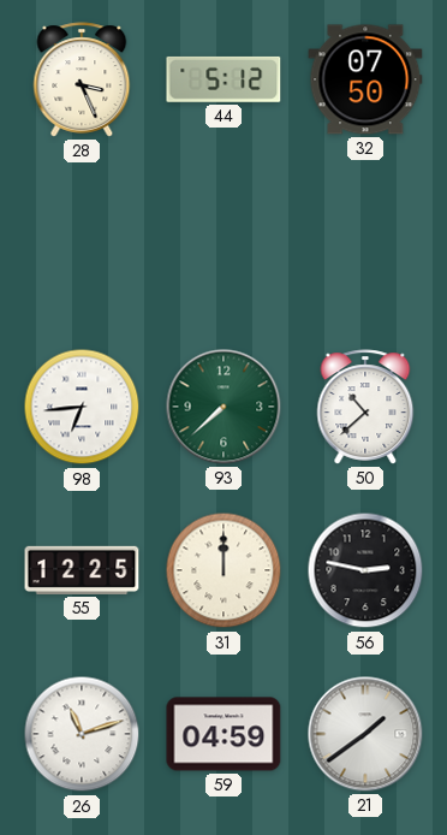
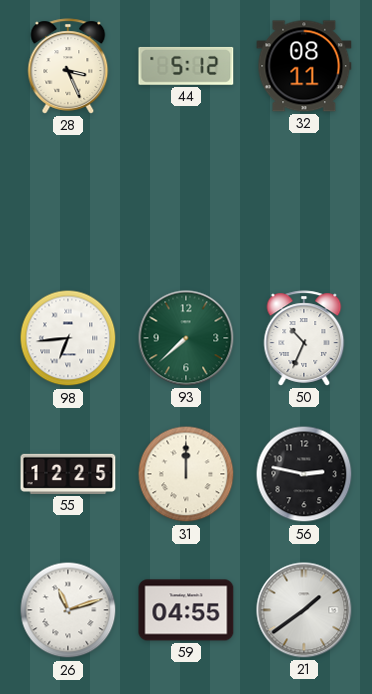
32: 07:50 -> 08:11
50: 10:38 -> 10:34
59: 04:59 -> 04:55
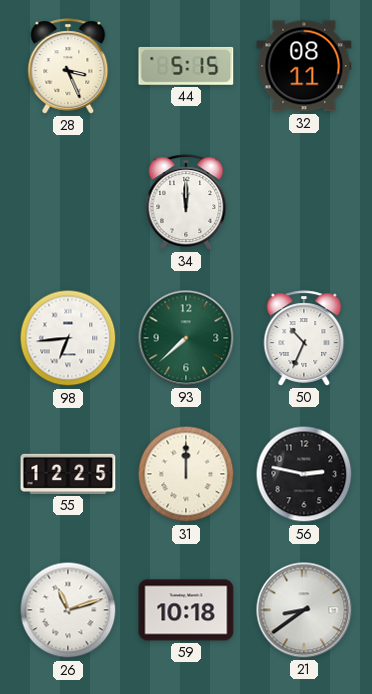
44: 5:12 -> 5:15
34: none -> 12:00
59: 04:55 -> 10:18
21: 1:39 -> 8:39
